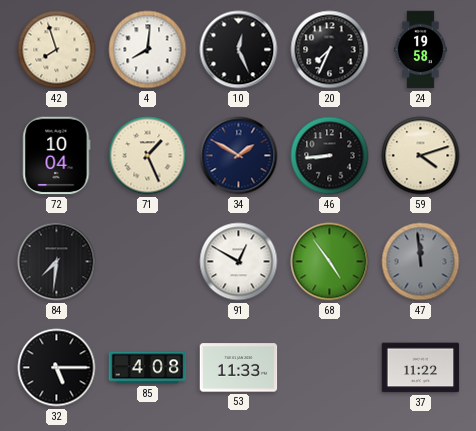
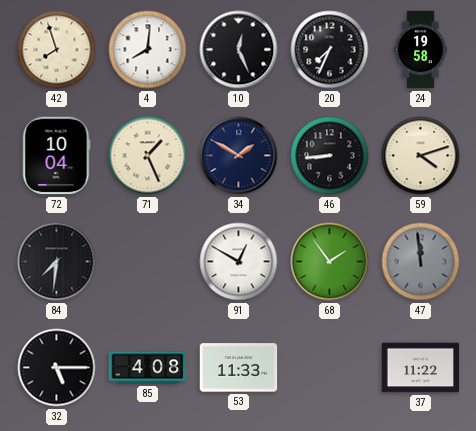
68: 4:54 -> 1:54
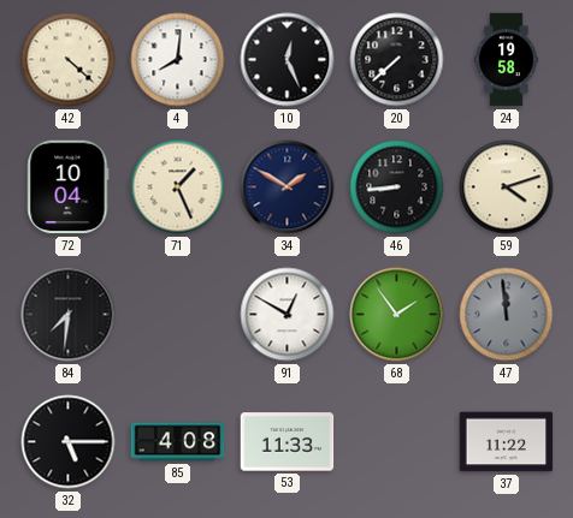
42: 7:57 -> 4:22
20: 7:34 -> 7:38
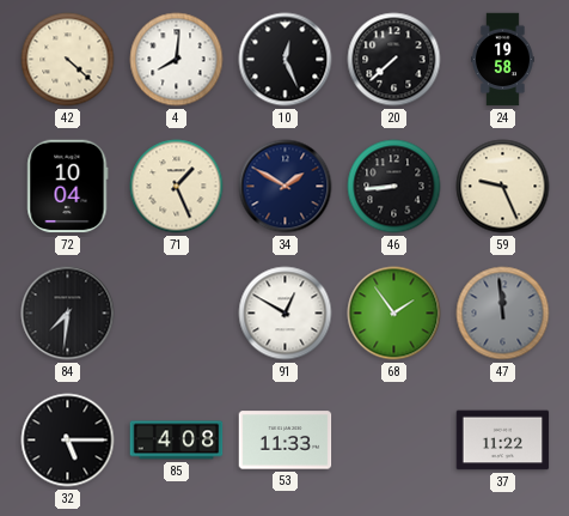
59: 4:12 -> 9:26
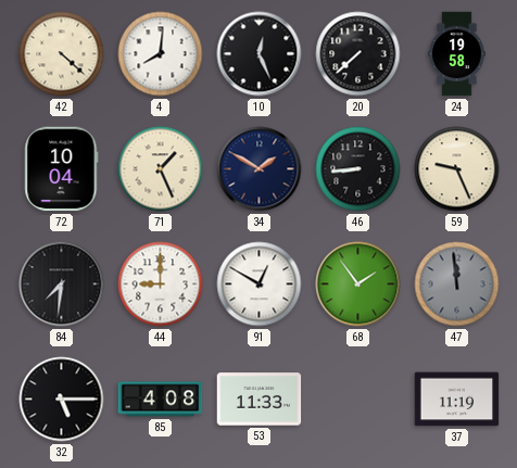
44: none -> 9:00
37: 11:22 -> 11:19
